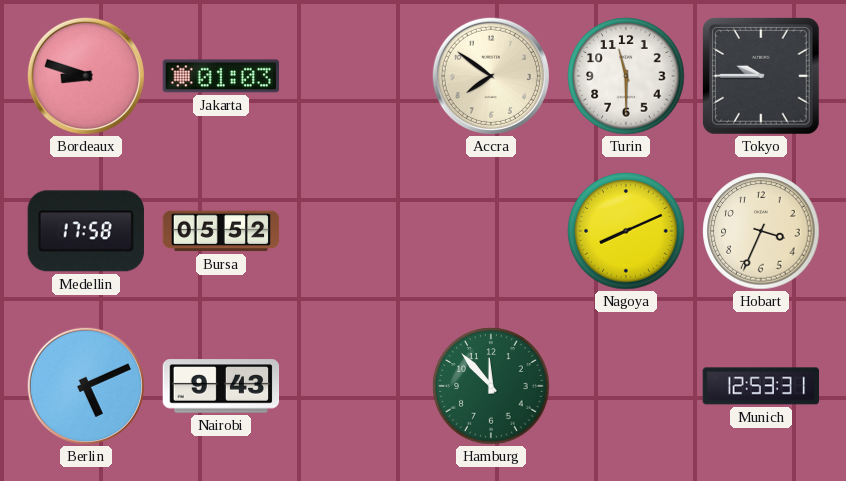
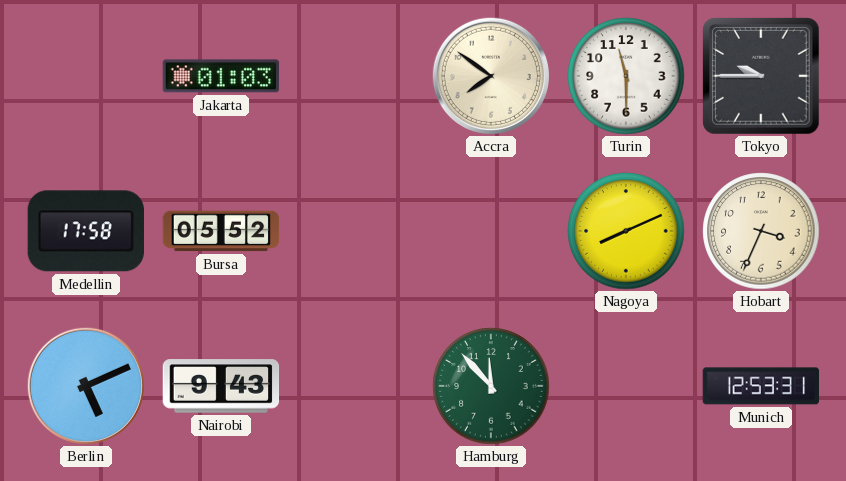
Bordeaux: 8:48 -> none
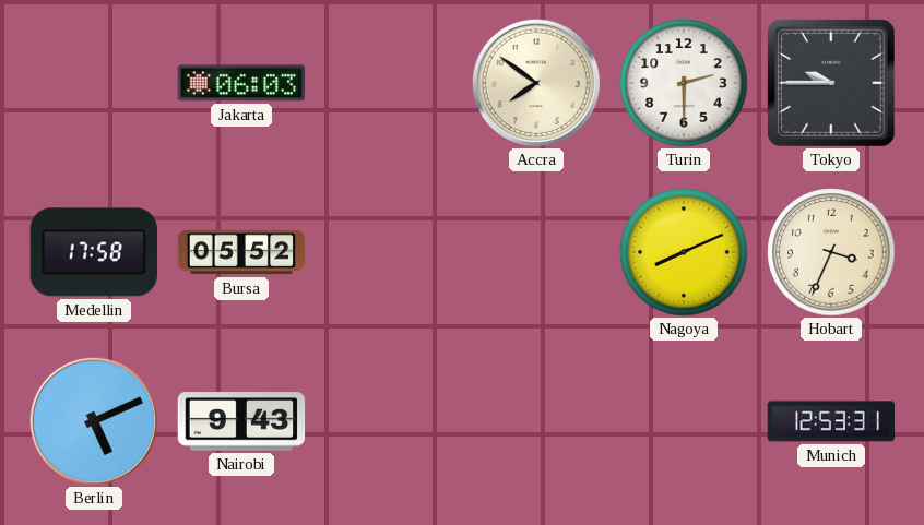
Jakarta: 01:03 -> 06:03
Turin: 11:30 -> 2:30
Hamburg: 11:53 -> none
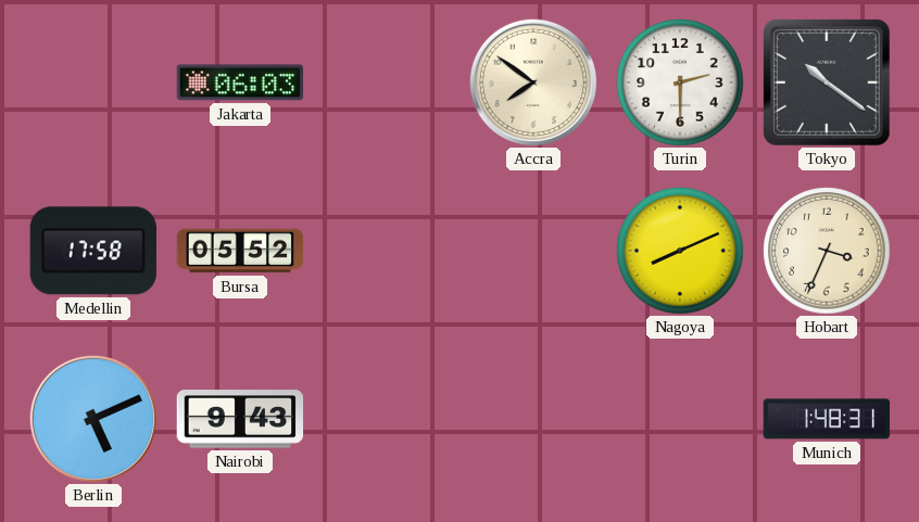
Tokyo: 9:45 -> 10:21
Munich: 12:53 -> 1:48
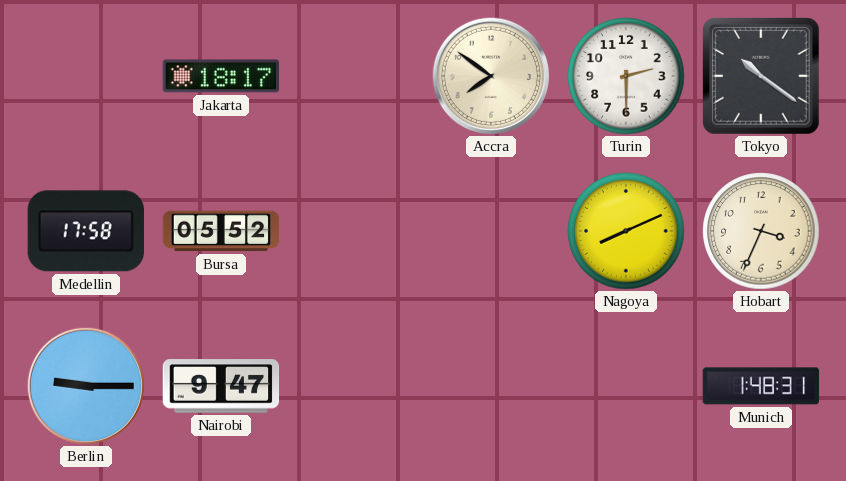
Jakarta: 06:03 -> 18:17
Berlin: 5:11 -> 9:15
Nairobi: 9:43 -> 9:47
